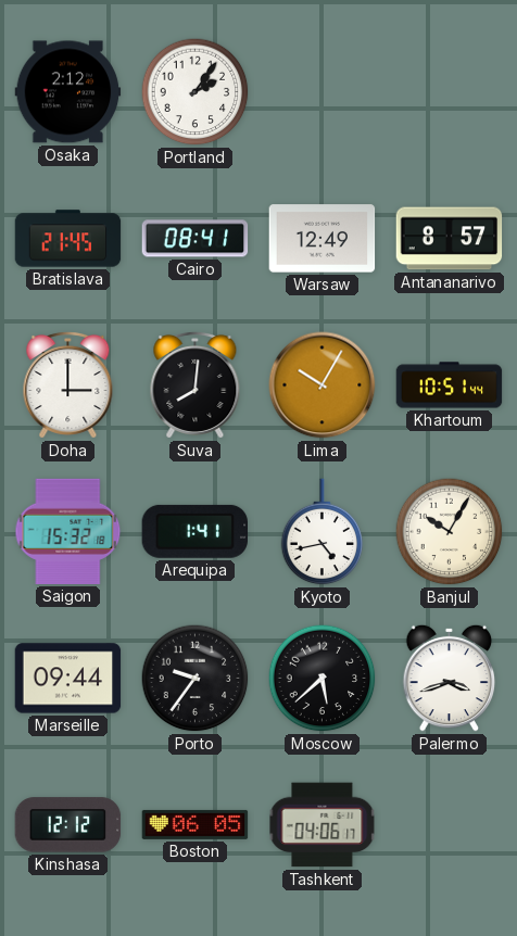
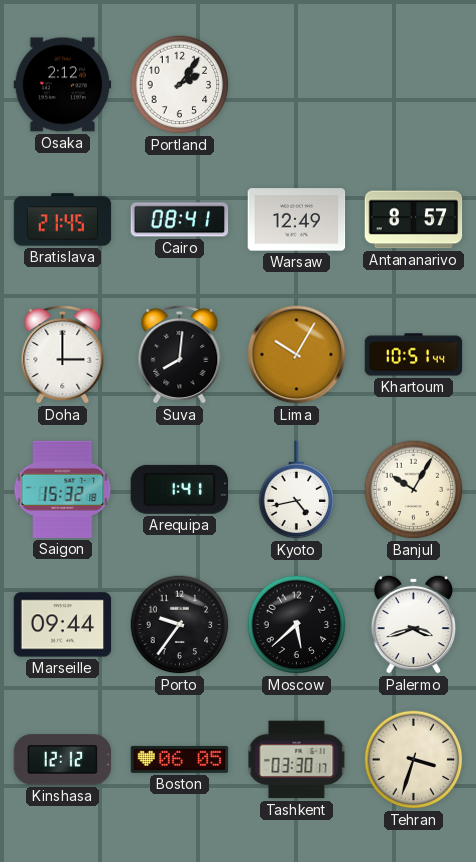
Tashkent: 04:06 -> 03:30
Tehran: none -> 3:33
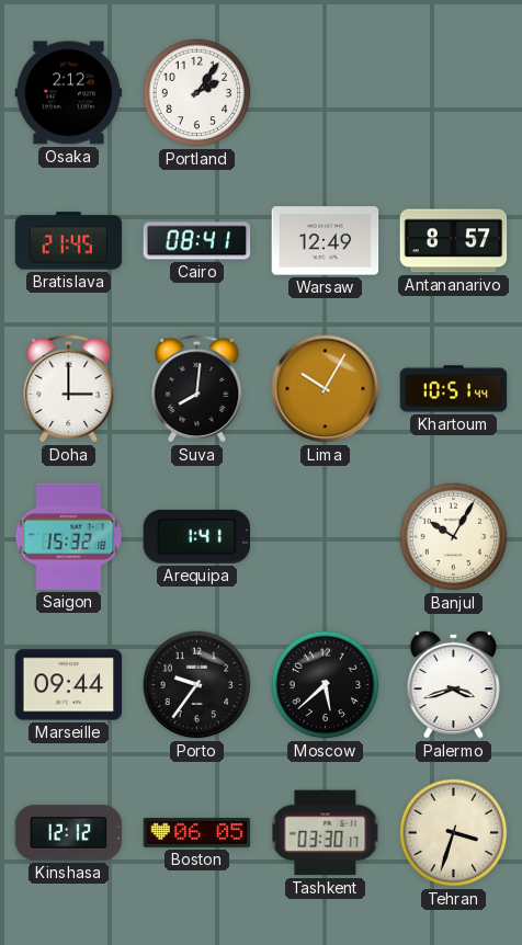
Kyoto: 4:43 -> none
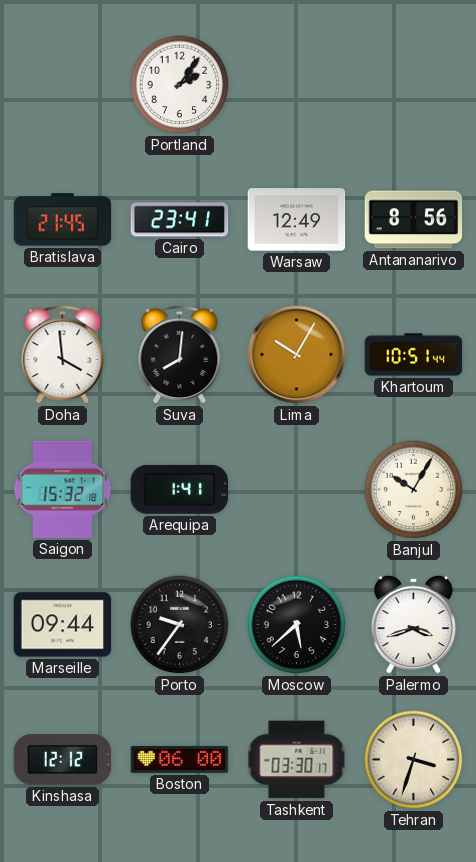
Osaka: 2:12 -> none
Cairo: 08:41 -> 23:41
Antananarivo: 8:57 -> 8:56
Doha: 3:00 -> 3:59
Boston: 06:05 -> 06:00
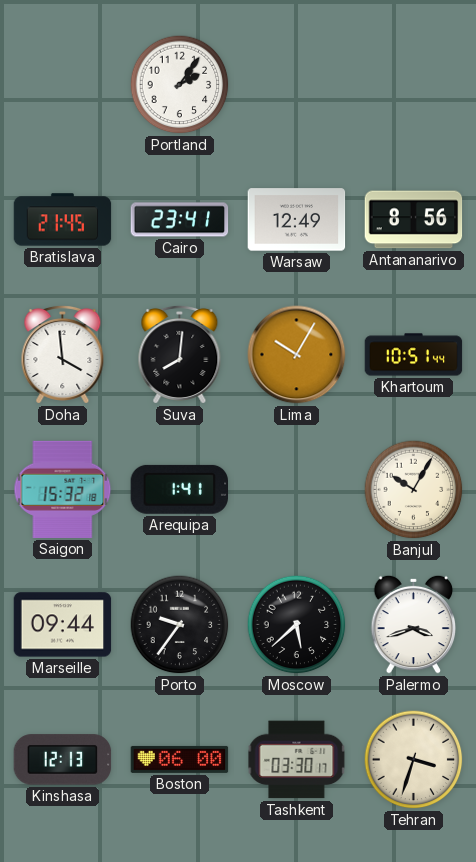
Kinshasa: 12:12 -> 12:13
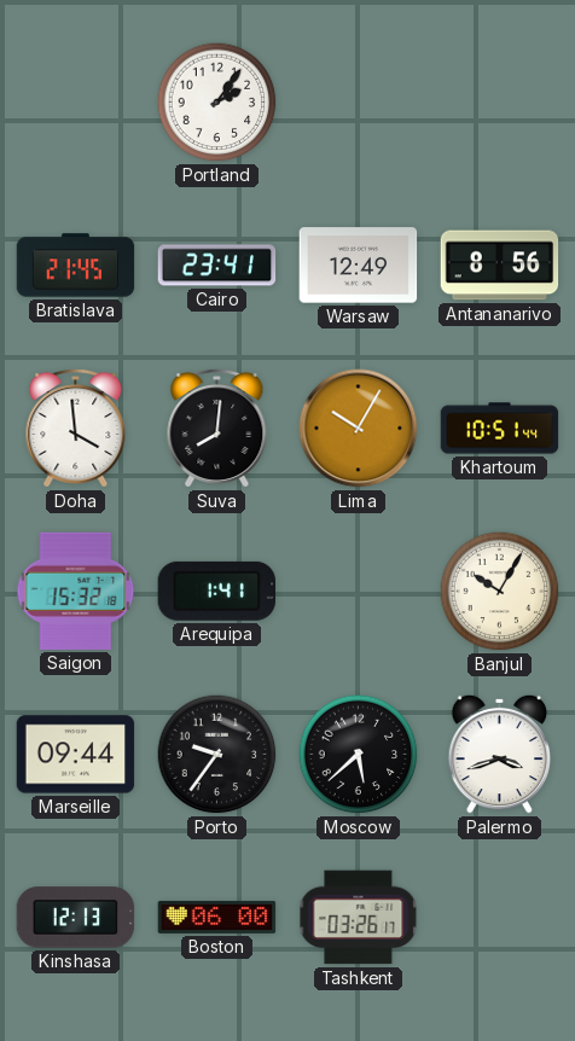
Tashkent: 03:30 -> 03:26
Tehran: 3:33 -> none
